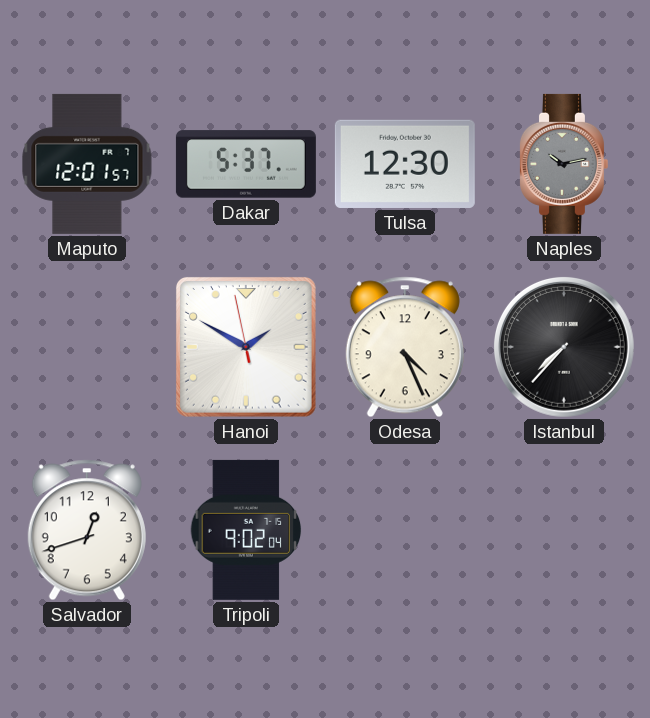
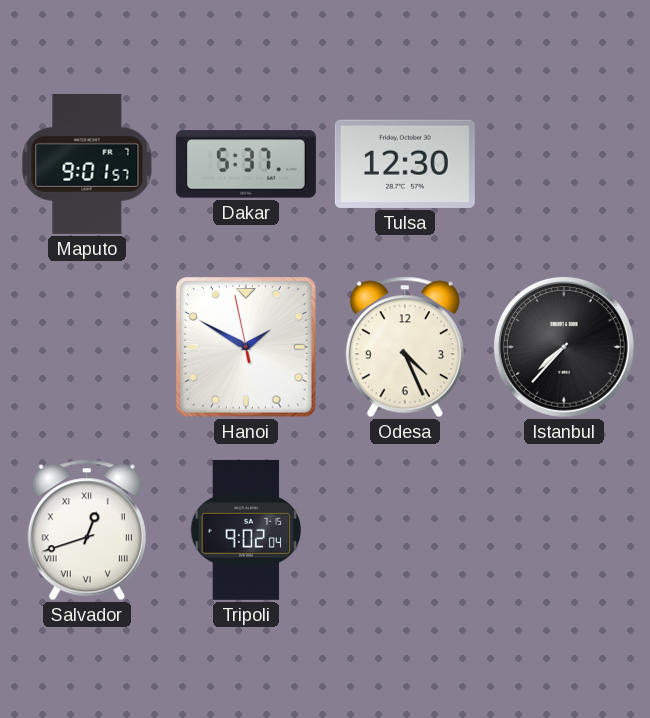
Maputo: 12:01 -> 9:01
Naples: 10:13 -> none
Salvador numerals: Arabic -> Roman
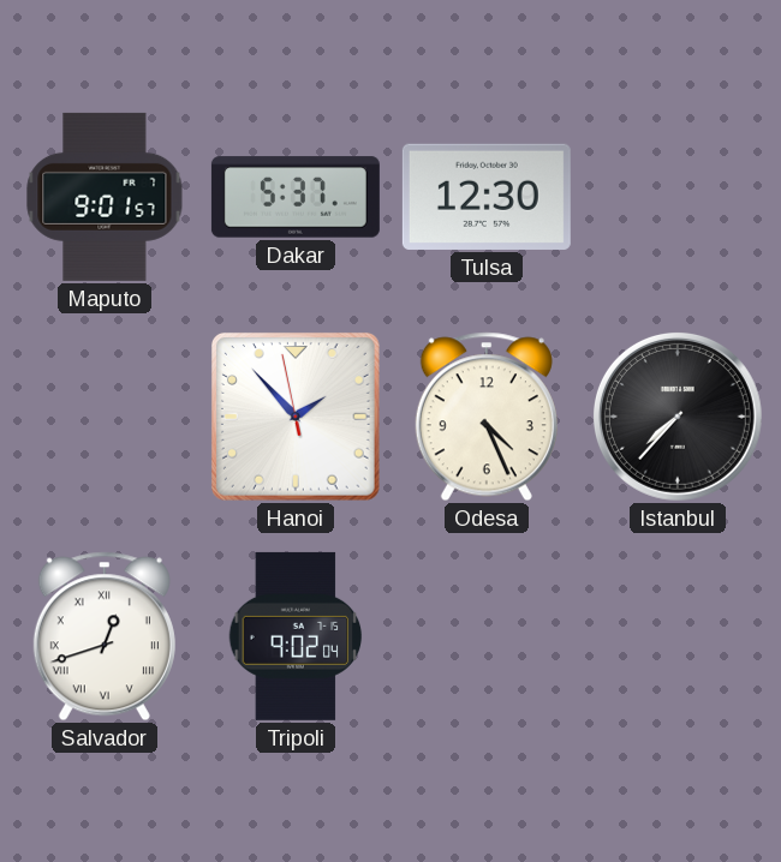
Hanoi: 1:49 -> 1:52
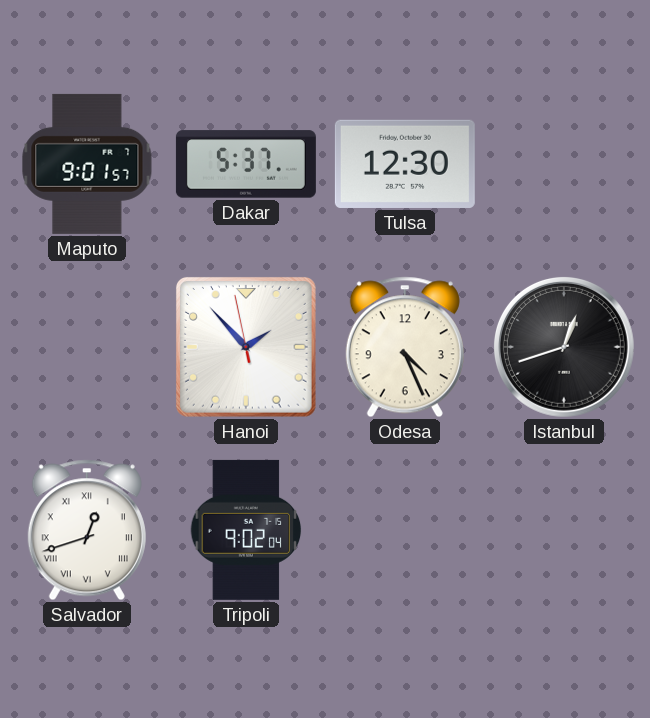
Istanbul: 7:37 -> 12:42
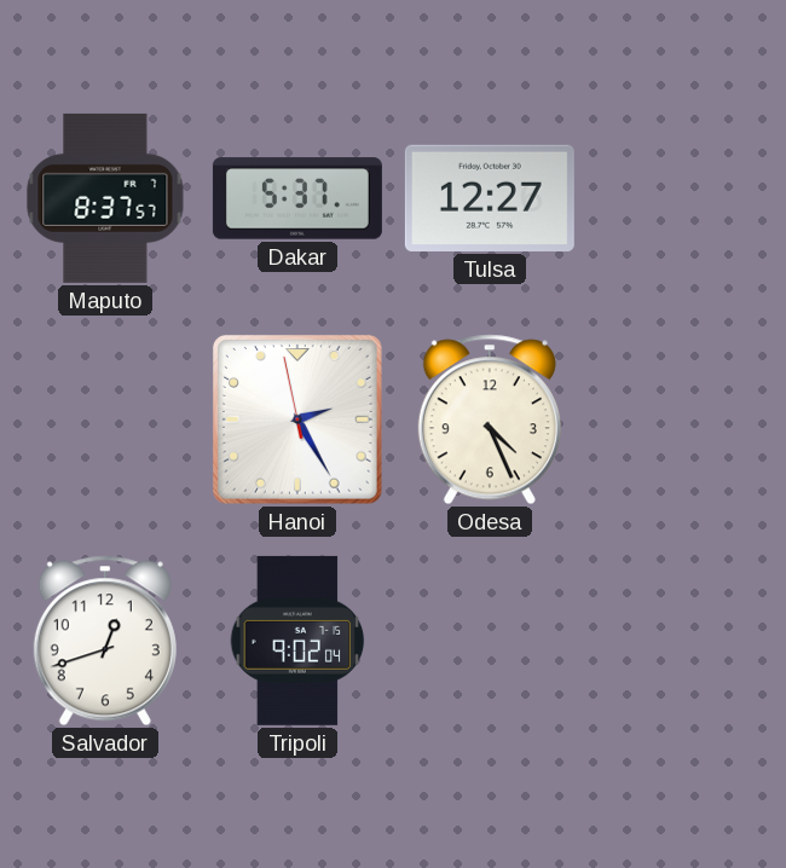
Maputo: 9:01 -> 8:37
Tulsa: 12:30 -> 12:27
Hanoi: 1:52 -> 2:24
Istanbul: 12:42 -> none
Salvador numerals: Roman -> Arabic
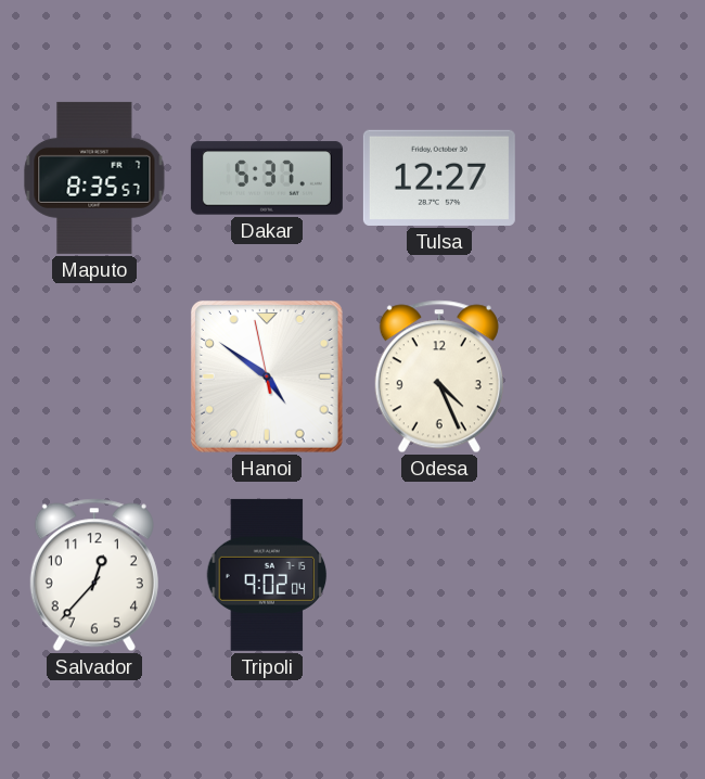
Maputo: 8:37 -> 8:35
Hanoi: 2:24 -> 4:50
Salvador: 12:42 -> 12:37
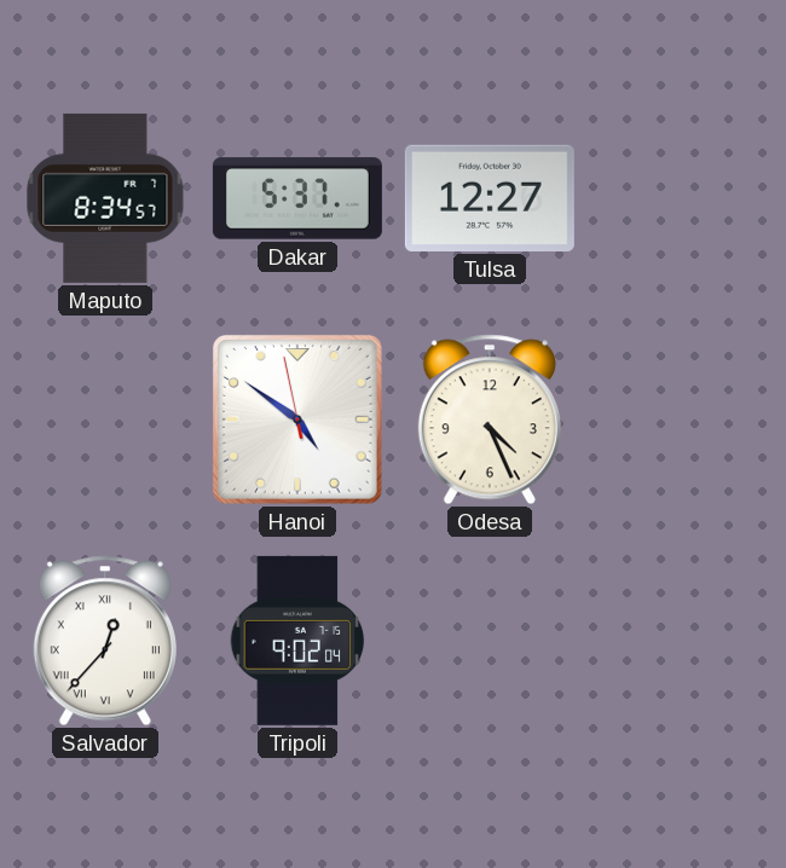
Maputo: 8:35 -> 8:34
Salvador numerals: Arabic -> Roman
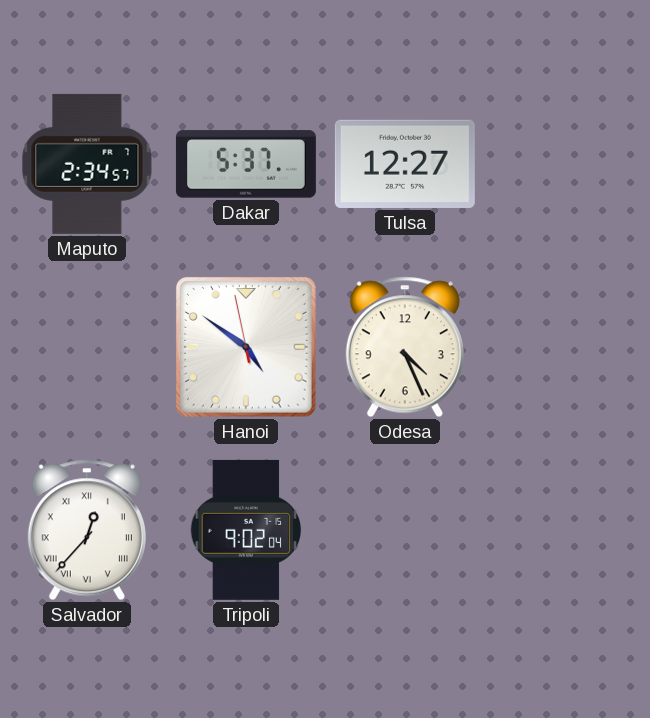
Maputo: 8:34 -> 2:34
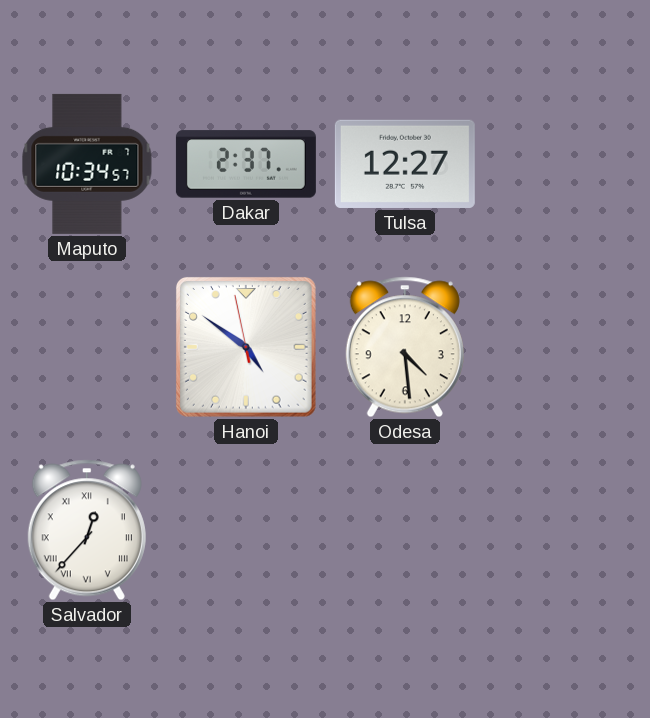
Maputo: 2:34 -> 10:34
Dakar: 5:37 -> 2:37
Odesa: 4:26 -> 4:29
Tripoli: 9:02 -> none
